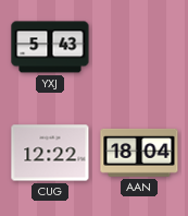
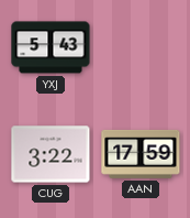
CUG: 12:22 -> 3:22
AAN: 18:04 -> 17:59
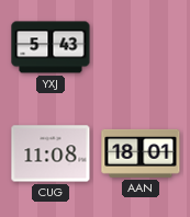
CUG: 3:22 -> 11:08
AAN: 17:59 -> 18:01
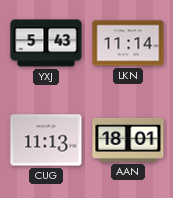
LKN: none -> 11:14
CUG: 11:08 -> 11:13
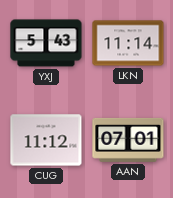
CUG: 11:13 -> 11:12
AAN: 18:01 -> 07:01
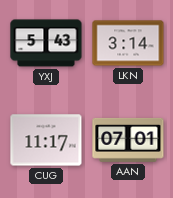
LKN: 11:14 -> 3:14
CUG: 11:12 -> 11:17
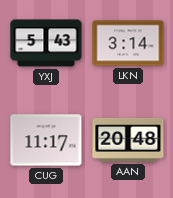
AAN: 07:01 -> 20:48
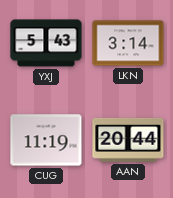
CUG: 11:17 -> 11:19
AAN: 20:48 -> 20:44
